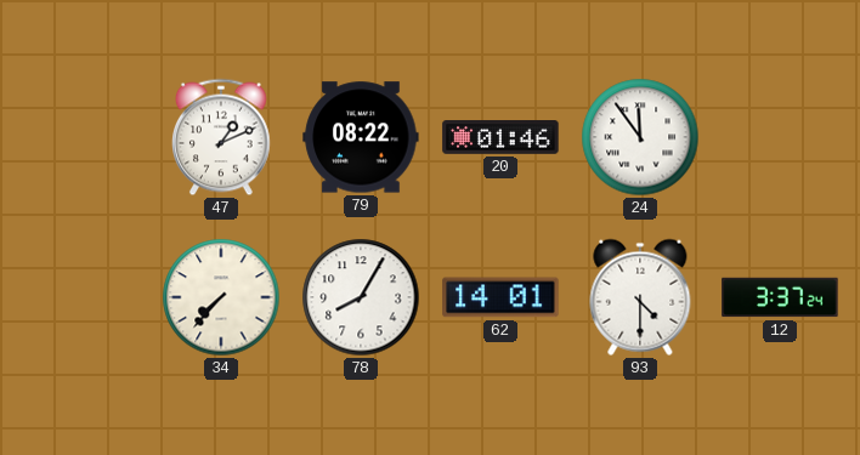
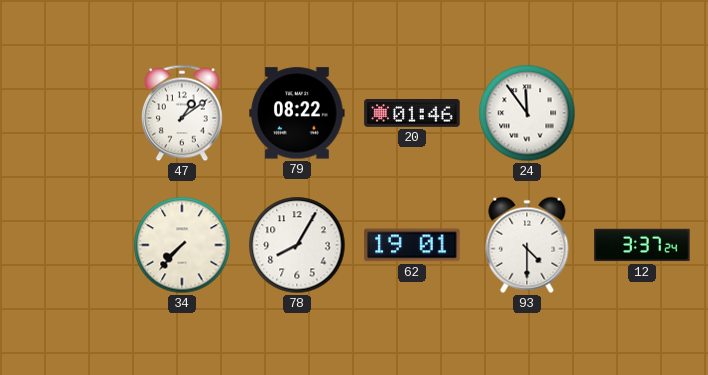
47: 1:11 -> 1:09
62: 14:01 -> 19:01
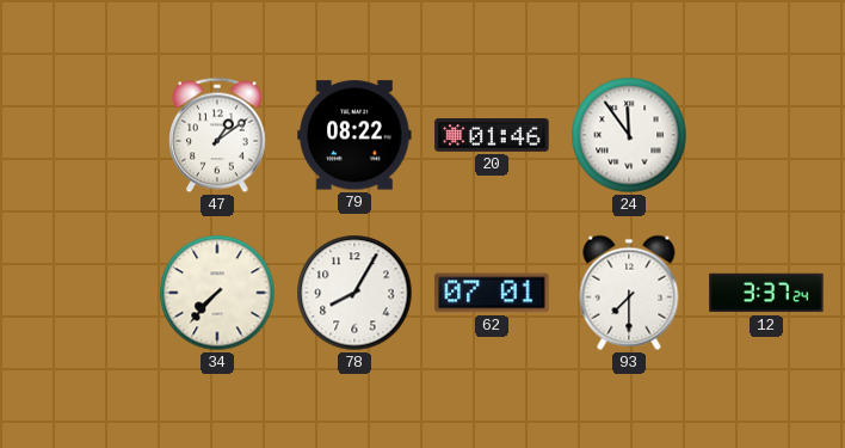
62: 19:01 -> 07:01
93: 4:30 -> 7:30
